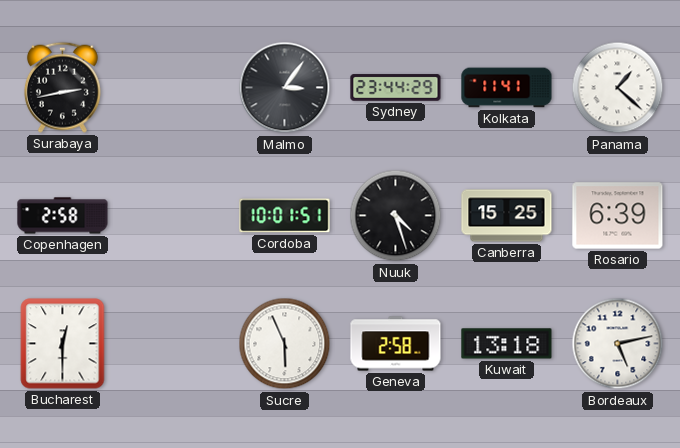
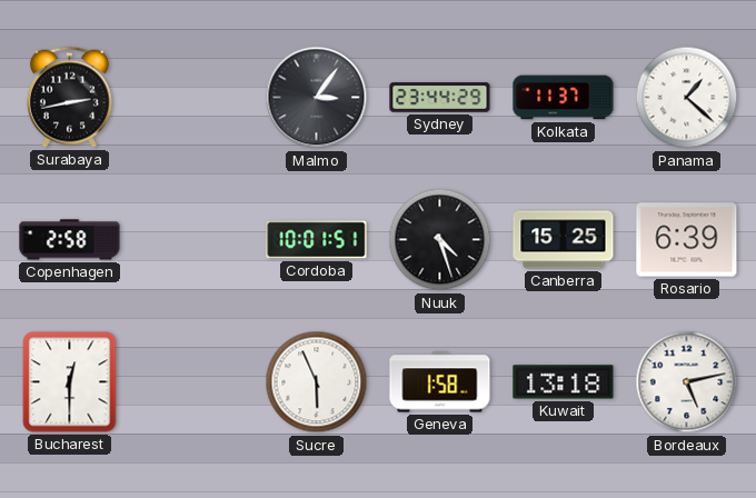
Kolkata: 11:41 -> 11:37
Geneva: 2:58 -> 1:58
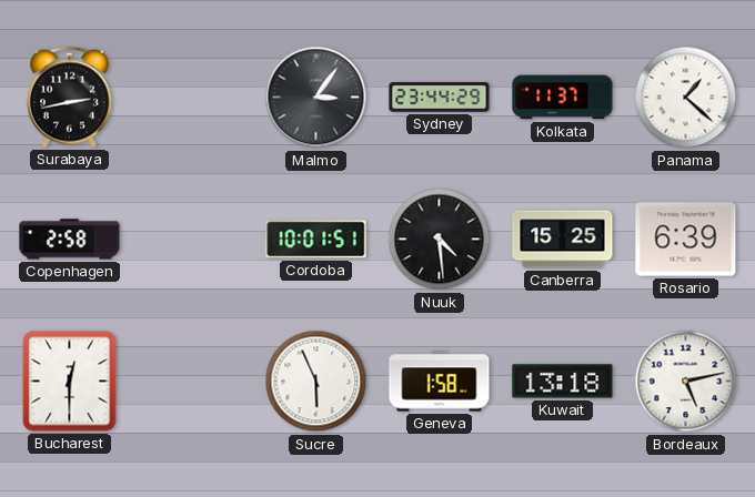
Nuuk: 4:27 -> 4:29
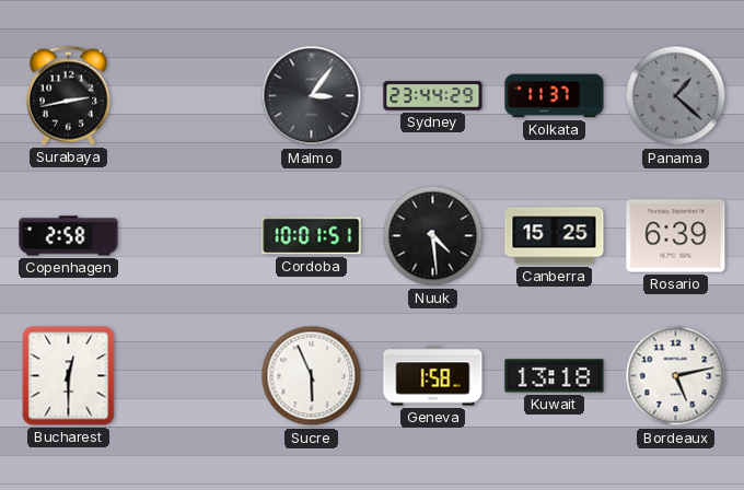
Panama dial: white -> grey
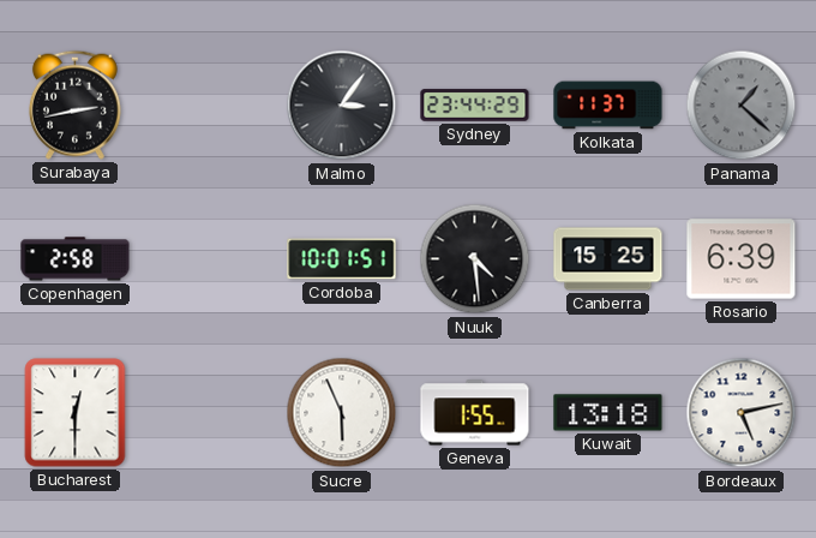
Geneva: 1:58 -> 1:55
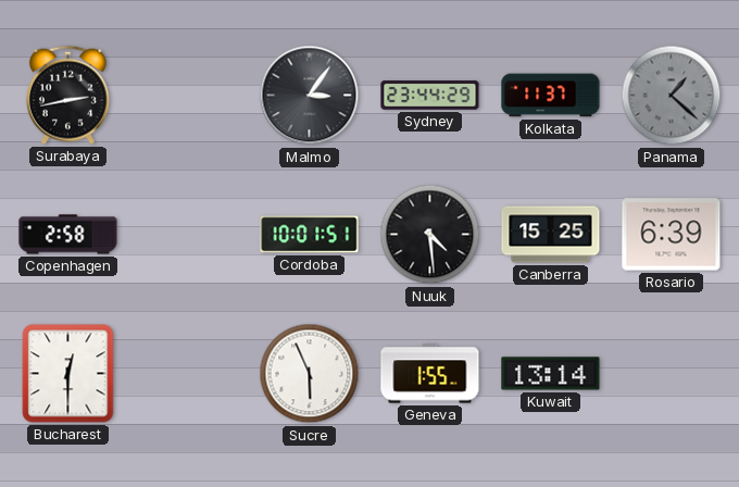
Kuwait: 13:18 -> 13:14
Bordeaux: 5:13 -> none
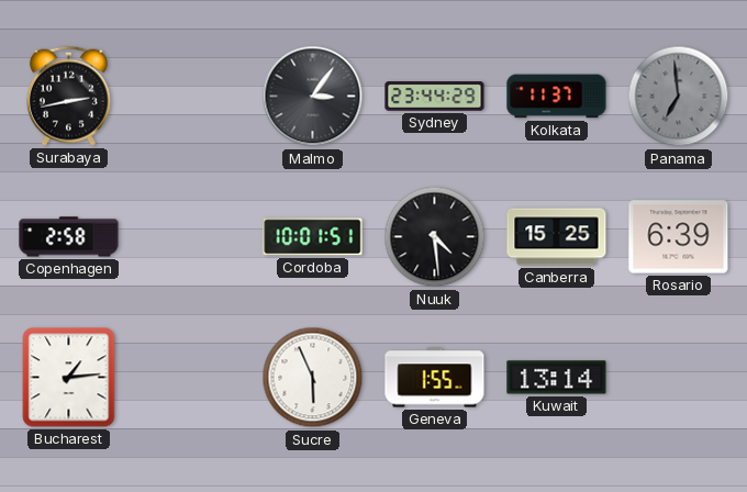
Panama: 1:22 -> 6:59
Bucharest: 12:30 -> 1:14
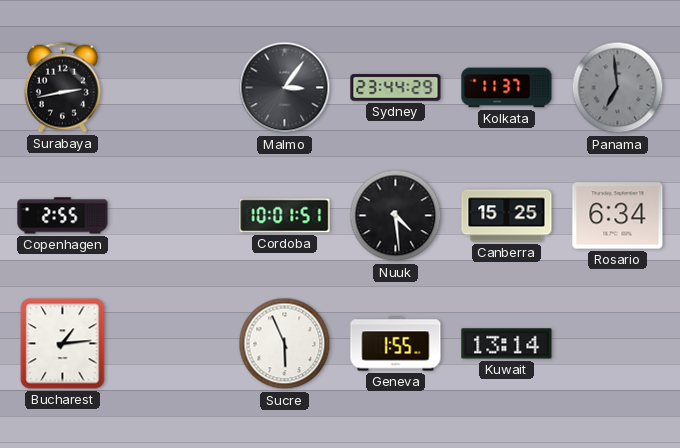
Copenhagen: 2:58 -> 2:55
Rosario: 6:39 -> 6:34
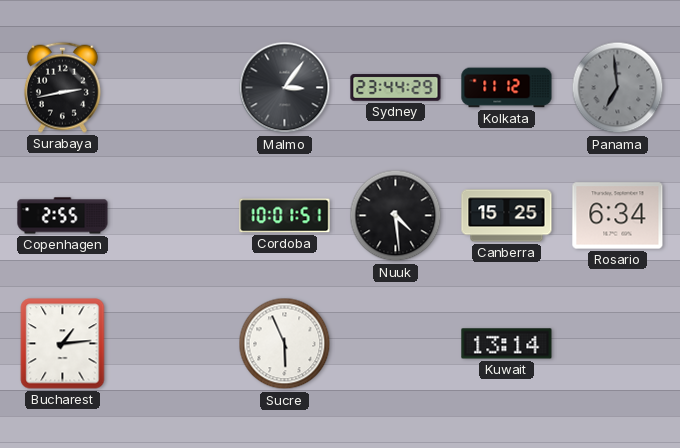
Kolkata: 11:37 -> 11:12
Geneva: 1:55 -> none
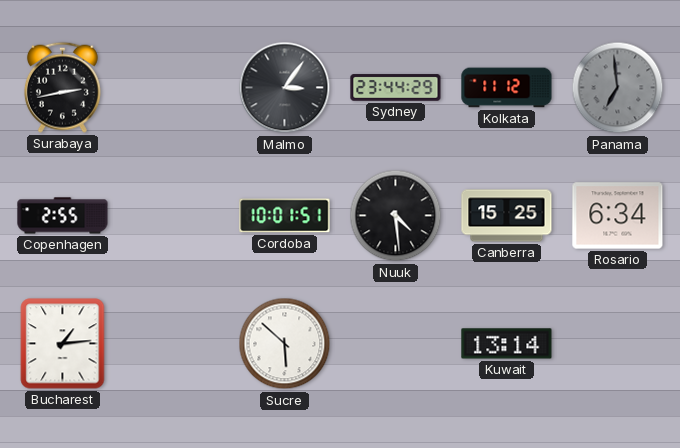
Sucre: 5:56 -> 5:52
